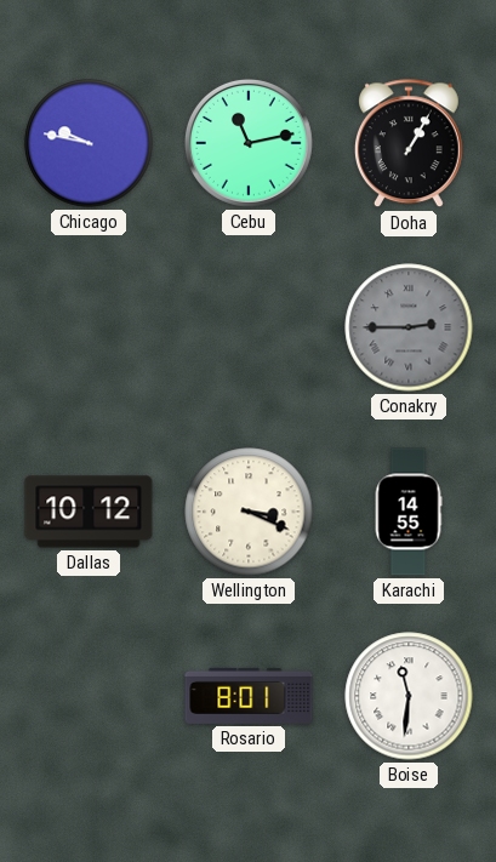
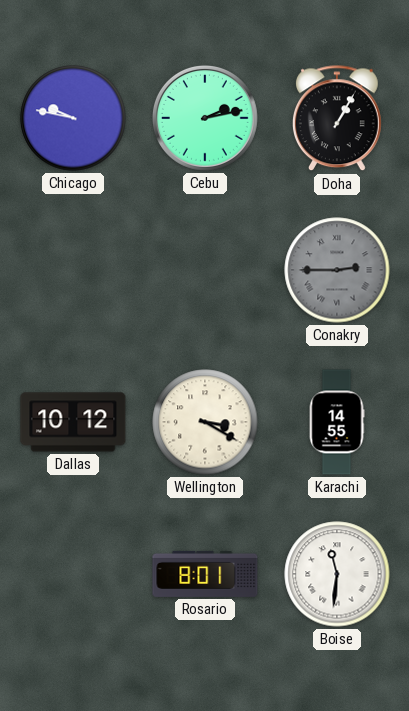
Cebu: 11:13 -> 2:13
Wellington: 3:19 -> 3:20
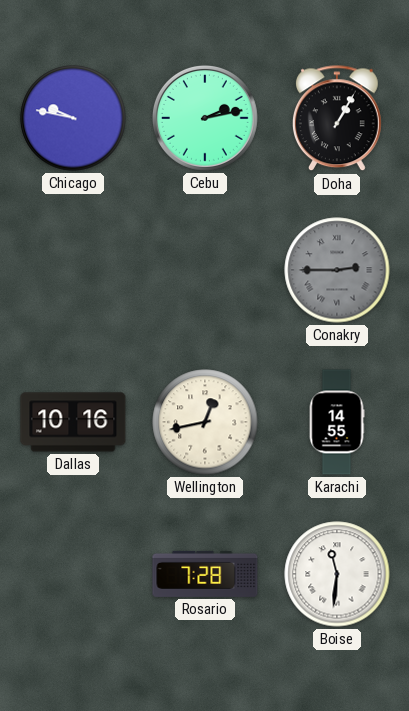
Dallas: 10:12 -> 10:16
Wellington: 3:20 -> 12:43
Rosario: 8:01 -> 7:28
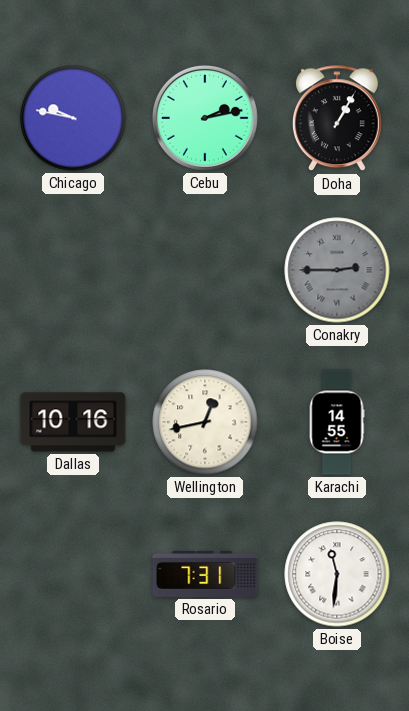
Rosario: 7:28 -> 7:31
